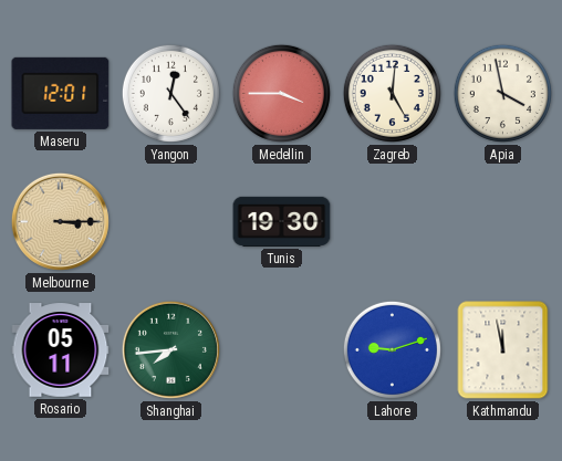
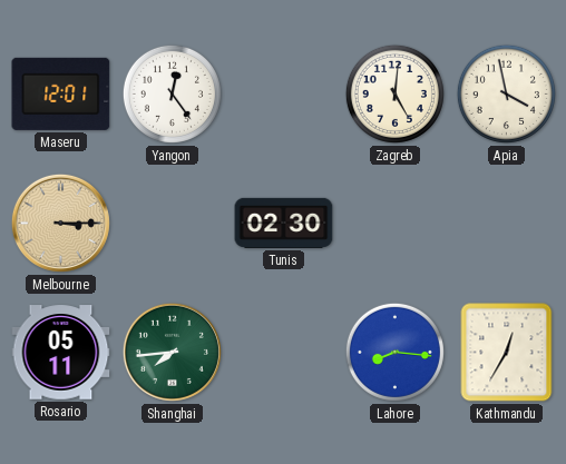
Medellin: 3:45 -> none
Tunis: 19:30 -> 02:30
Lahore: 9:12 -> 8:16
Kathmandu: 11:58 -> 12:35
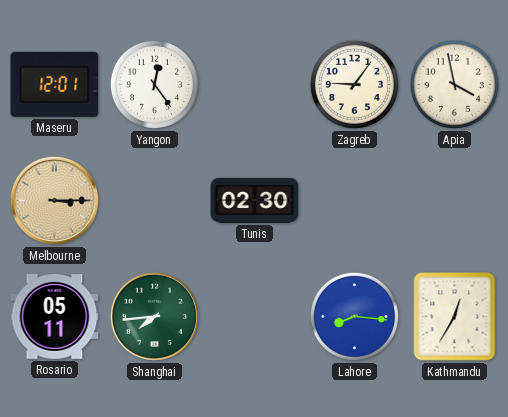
Zagreb: 5:01 -> 9:06
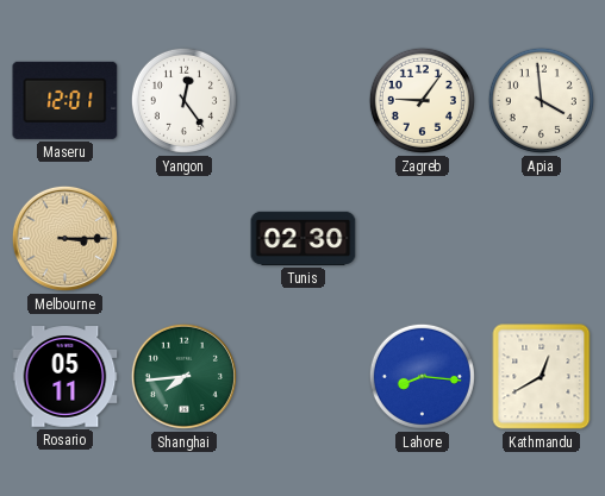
Apia: 3:58 -> 3:59
Kathmandu: 12:35 -> 12:40
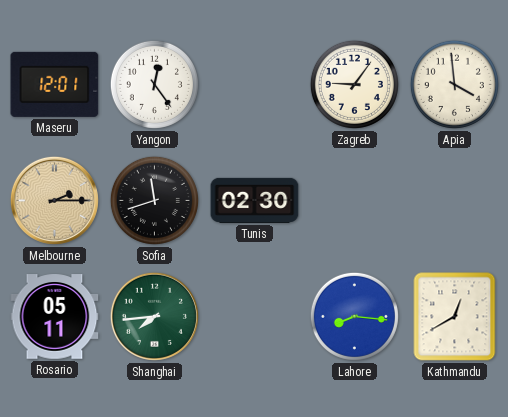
Melbourne: 3:15 -> 2:15
Sofia: none -> 11:42
